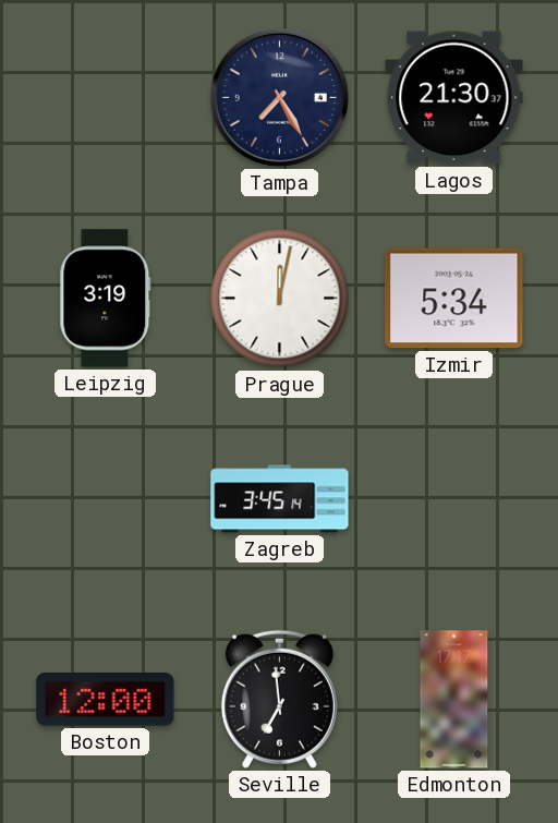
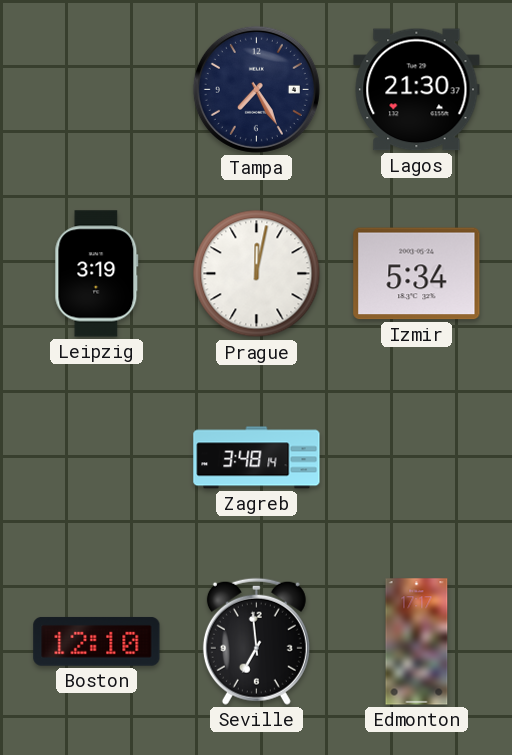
Zagreb: 3:45 -> 3:48
Boston: 12:00 -> 12:10
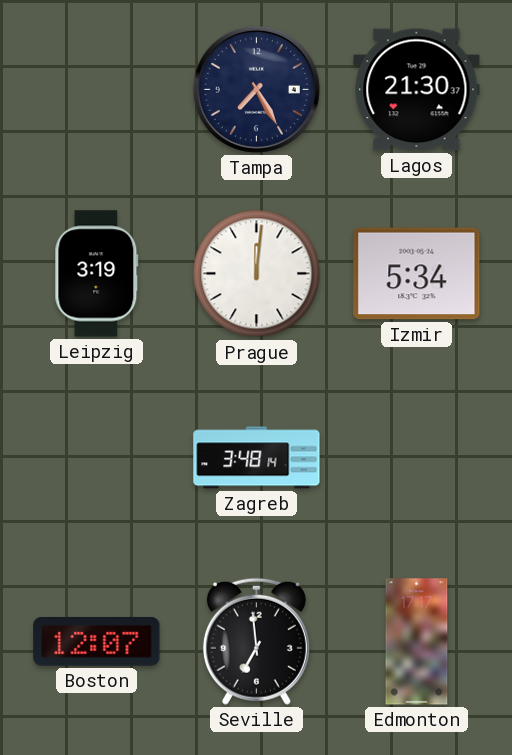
Prague: 12:02 -> 12:01
Boston: 12:10 -> 12:07
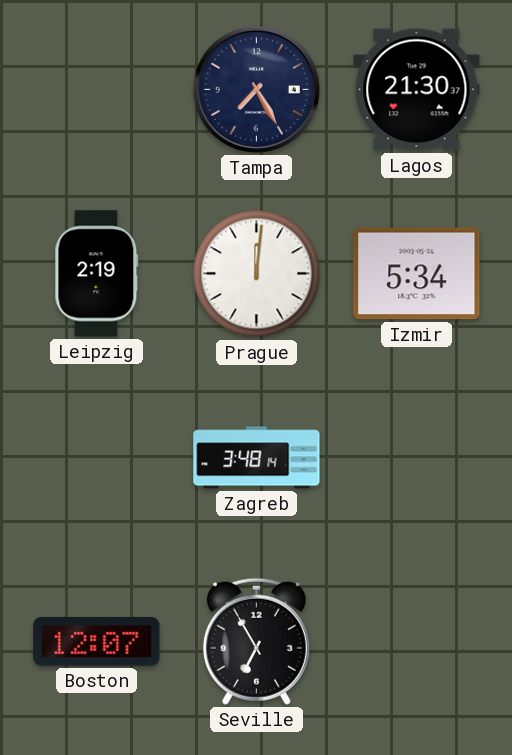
Leipzig: 3:19 -> 2:19
Seville: 6:59 -> 6:55
Edmonton: 17:17 -> none
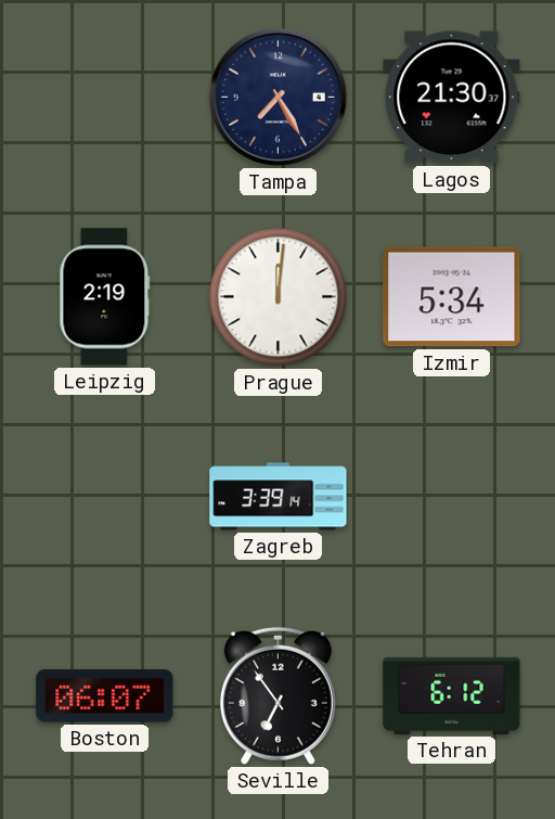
Zagreb: 3:48 -> 3:39
Boston: 12:07 -> 06:07
Seville: 6:55 -> 6:54
Tehran: none -> 6:12
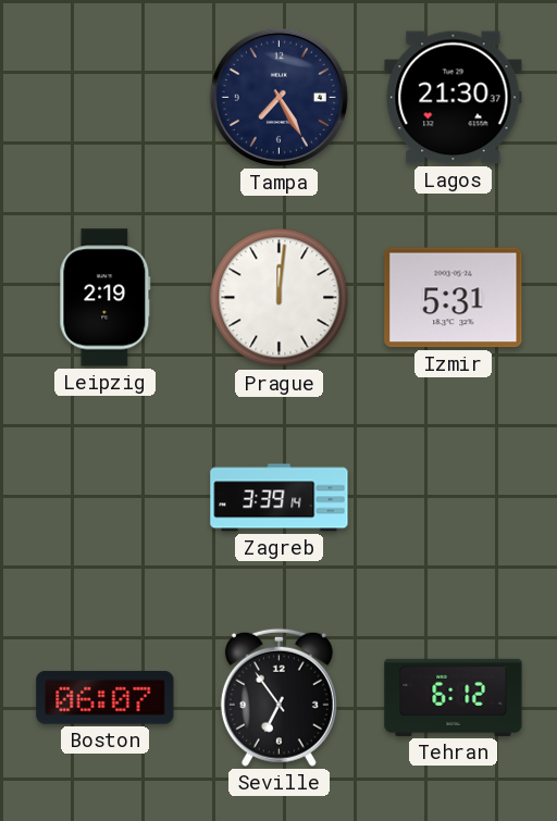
Izmir: 5:34 -> 5:31
